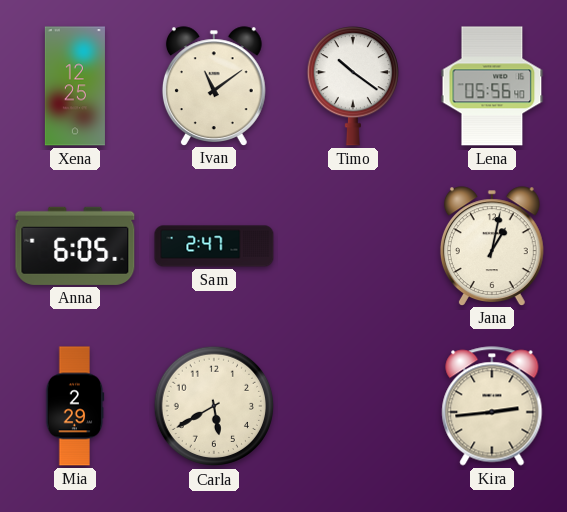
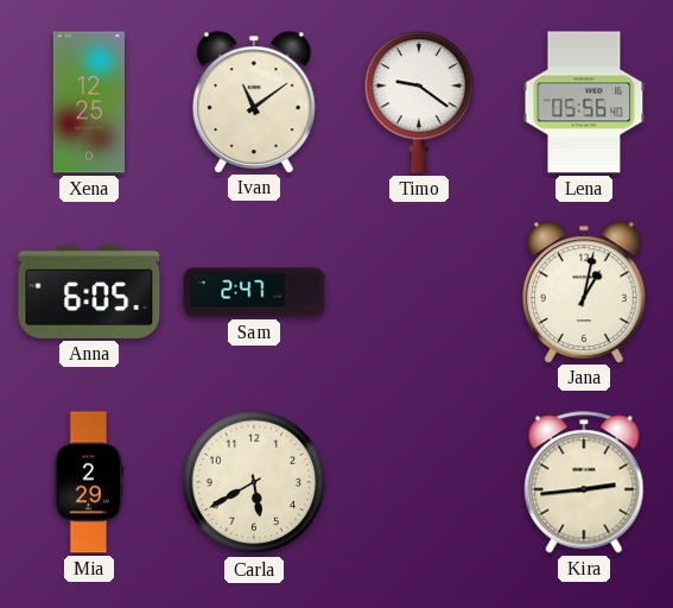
Timo: 10:21 -> 9:21
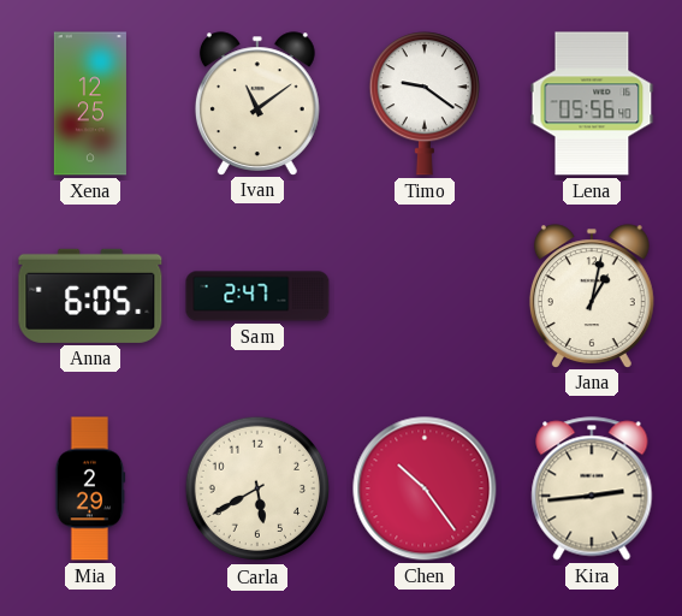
Chen: none -> 10:24
